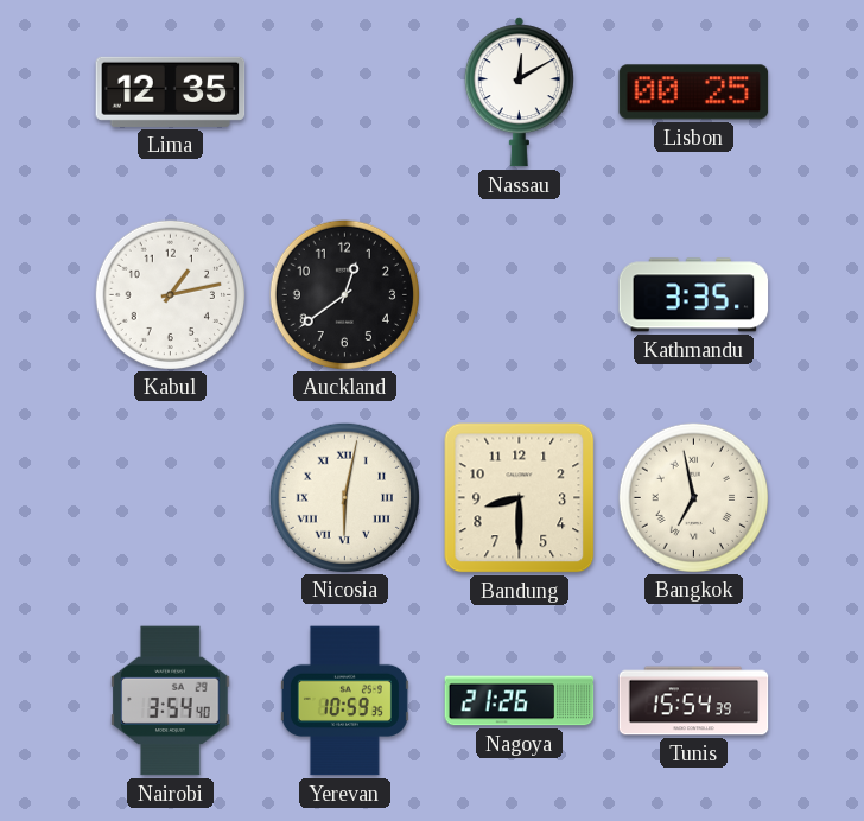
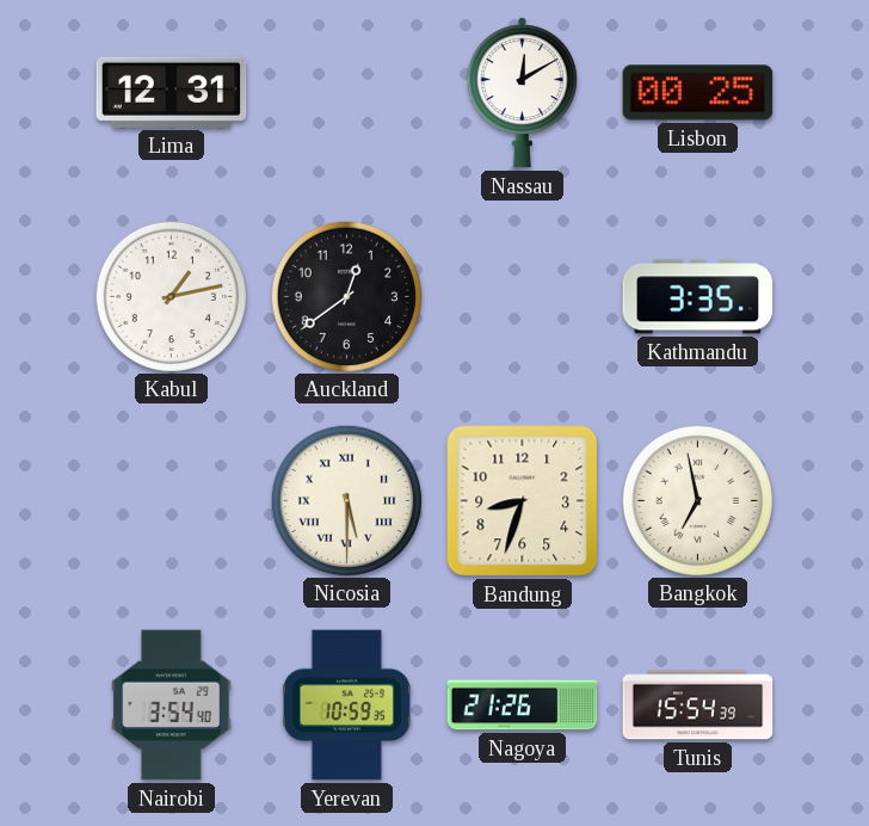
Lima: 12:35 -> 12:31
Nicosia: 6:02 -> 5:30
Bandung: 8:30 -> 8:33
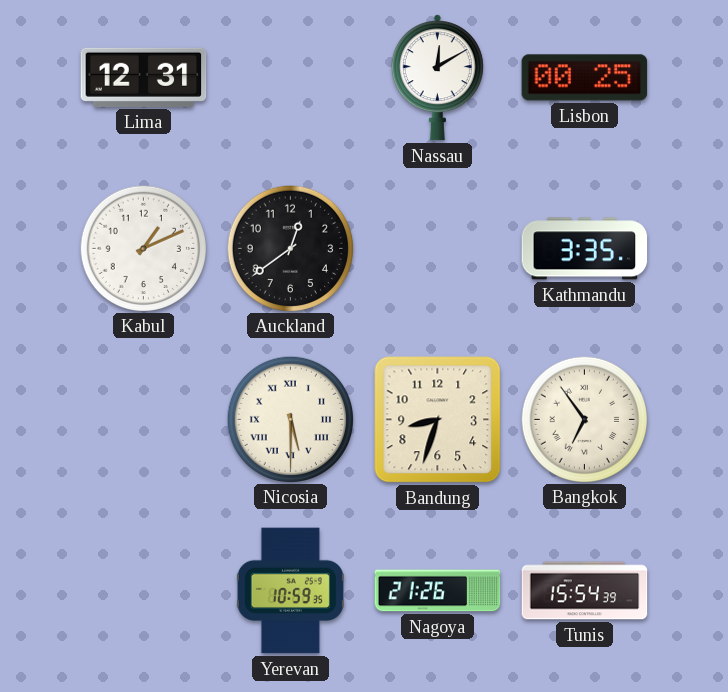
Kabul: 1:13 -> 1:11
Bangkok: 6:58 -> 6:54
Nairobi: 3:54 -> none
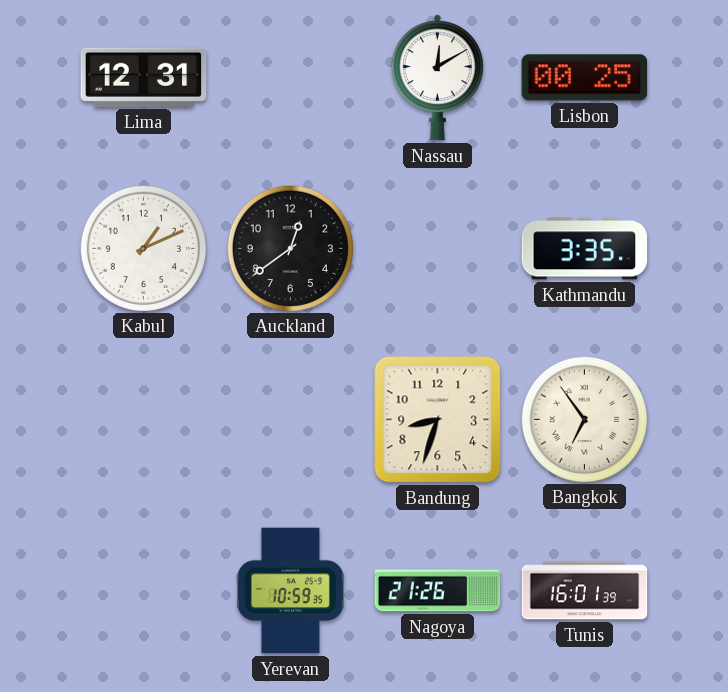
Nicosia: 5:30 -> none
Tunis: 15:54 -> 16:01
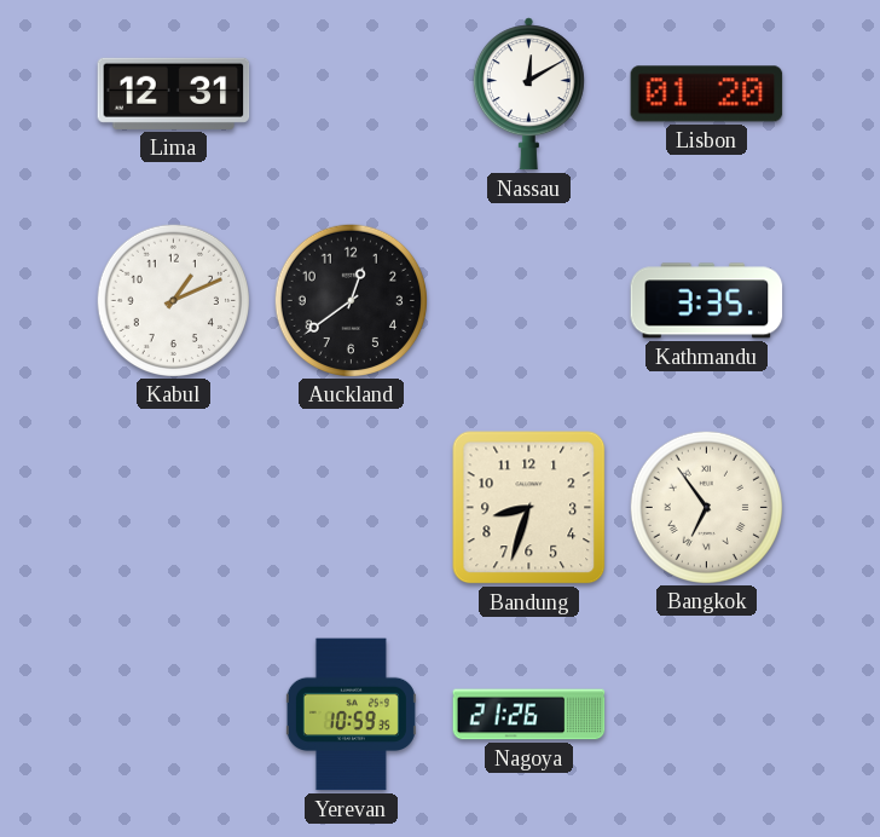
Lisbon: 00:25 -> 01:20
Tunis: 16:01 -> none
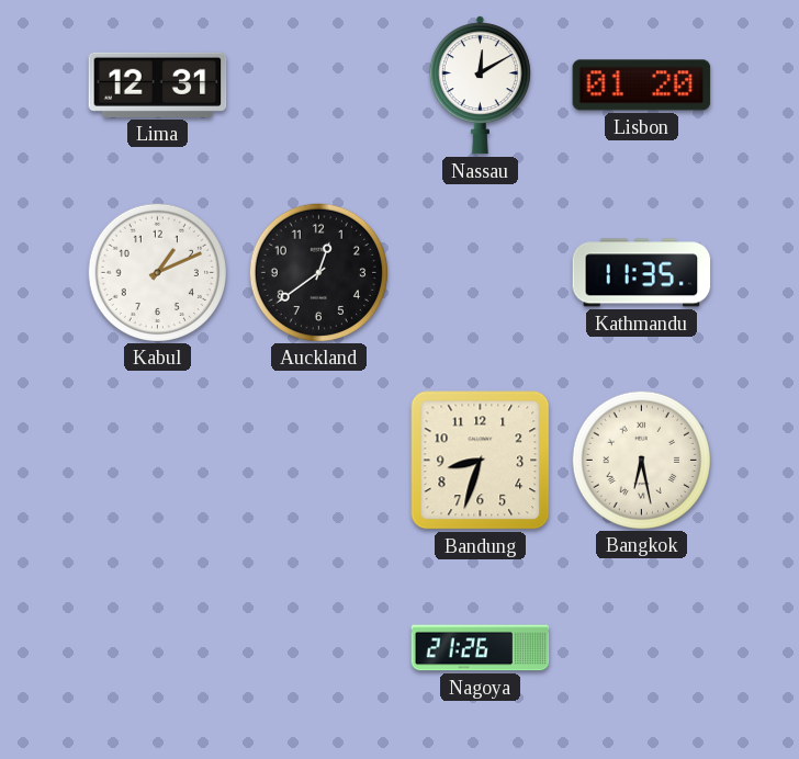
Kathmandu: 3:35 -> 11:35
Bangkok: 6:54 -> 6:28
Yerevan: 10:59 -> none
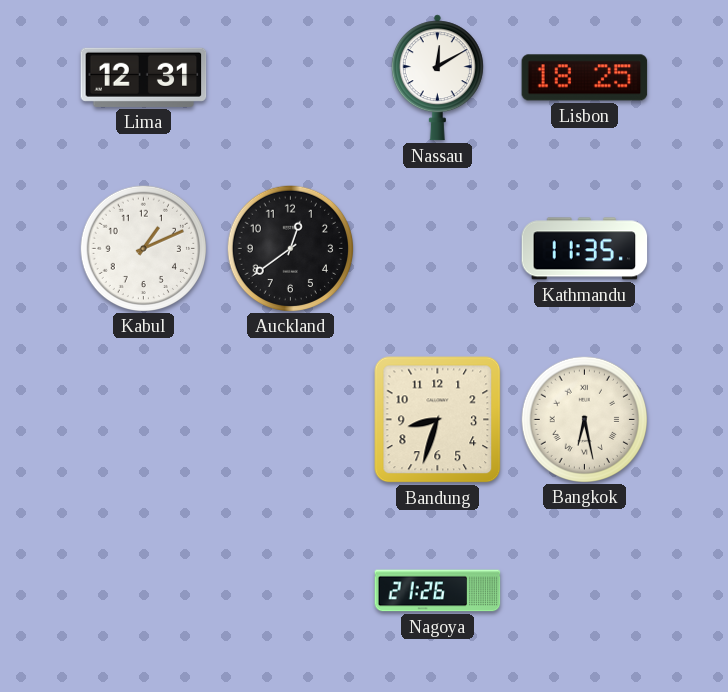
Lisbon: 01:20 -> 18:25
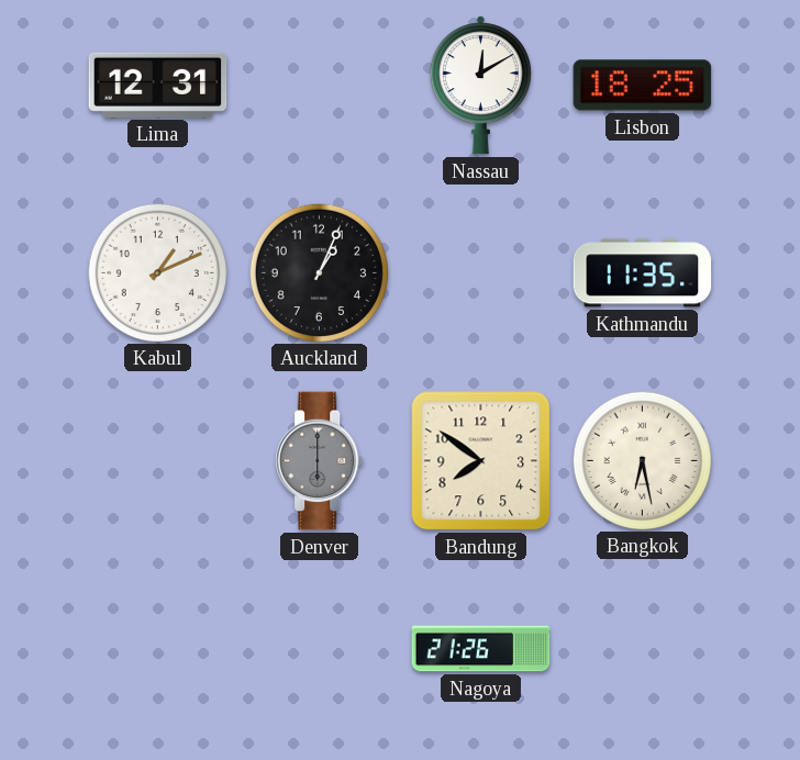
Auckland: 12:39 -> 1:04
Denver: none -> 6:00
Bandung: 8:33 -> 7:51
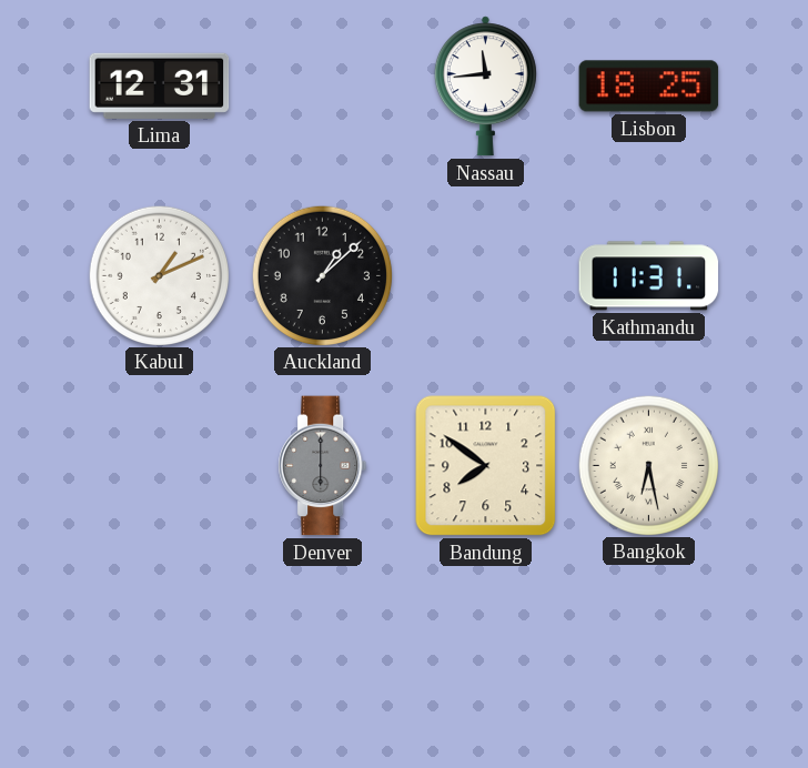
Nassau: 12:10 -> 11:44
Auckland: 1:04 -> 1:08
Kathmandu: 11:35 -> 11:31
Nagoya: 21:26 -> none
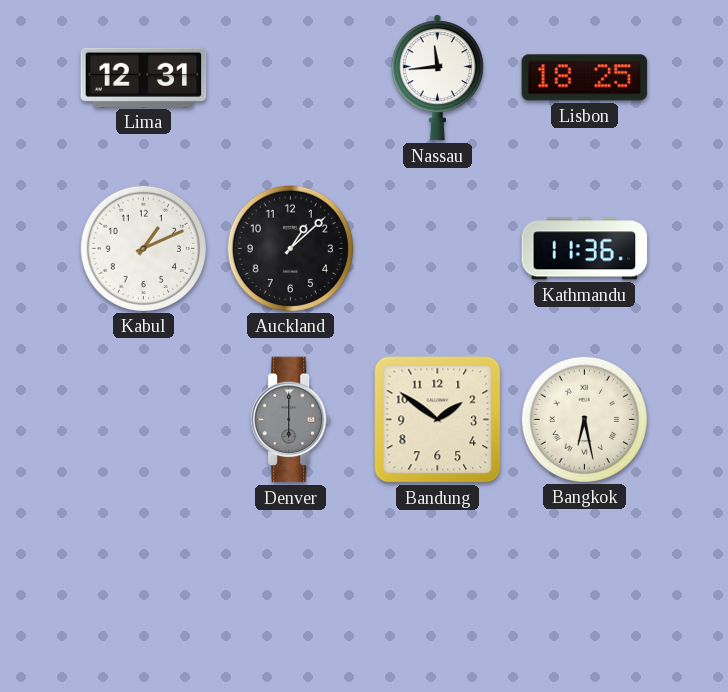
Kathmandu: 11:31 -> 11:36
Bandung: 7:51 -> 1:51
